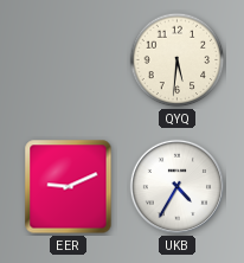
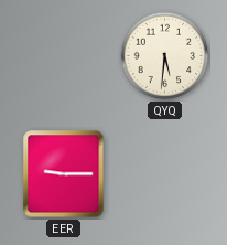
EER: 9:11 -> 9:15
UKB: 4:35 -> none
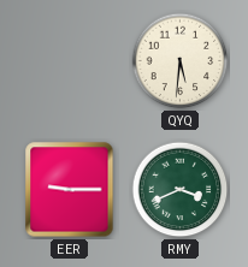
RMY: none -> 3:41
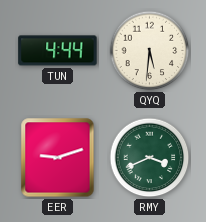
TUN: none -> 4:44
EER: 9:15 -> 9:12
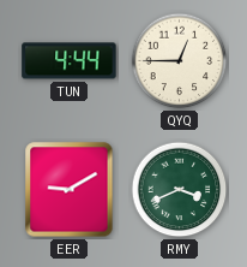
QYQ: 5:31 -> 12:45
EER: 9:12 -> 9:10
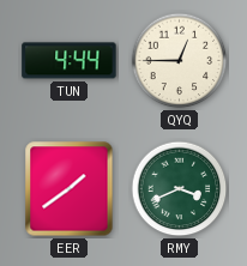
EER: 9:10 -> 1:39
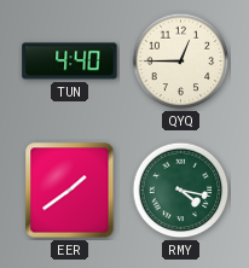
TUN: 4:44 -> 4:40
RMY: 3:41 -> 4:17
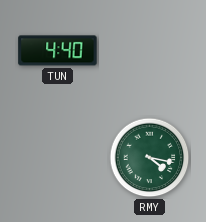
QYQ: 12:45 -> none
EER: 1:39 -> none
